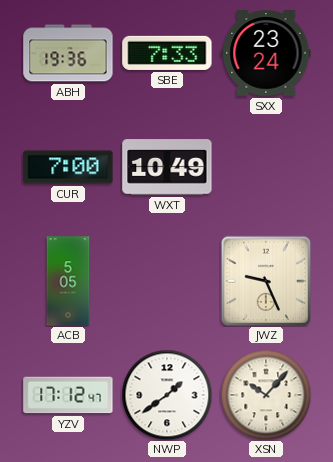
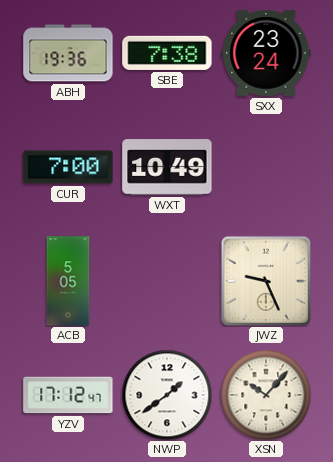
SBE: 7:33 -> 7:38
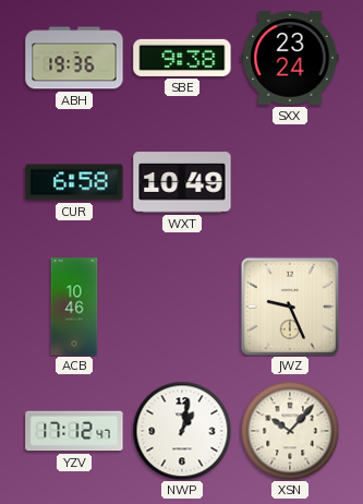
SBE: 7:38 -> 9:38
CUR: 7:00 -> 6:58
ACB: 5:05 -> 10:46
NWP: 1:39 -> 1:02
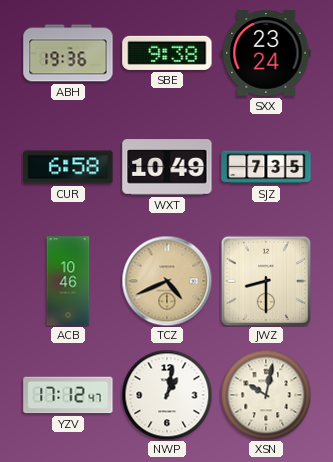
SJZ: none -> 7:35
TCZ: none -> 4:41
JWZ: 9:26 -> 8:30
XSN: 10:07 -> 10:02
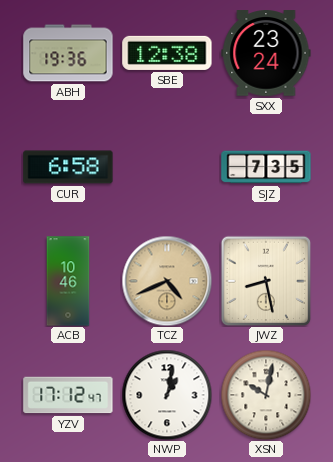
SBE: 9:38 -> 12:38
WXT: 10:49 -> none
JWZ: 8:30 -> 8:28
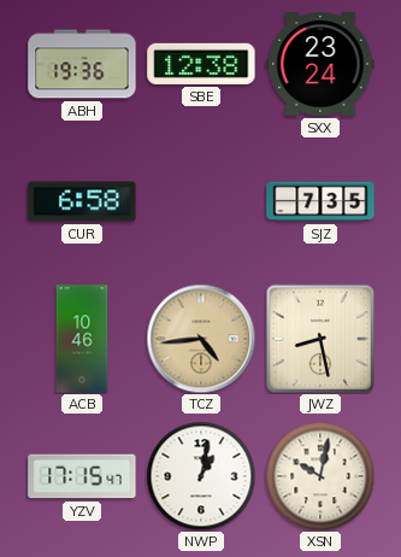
TCZ: 4:41 -> 4:44
YZV: 17:12 -> 17:15
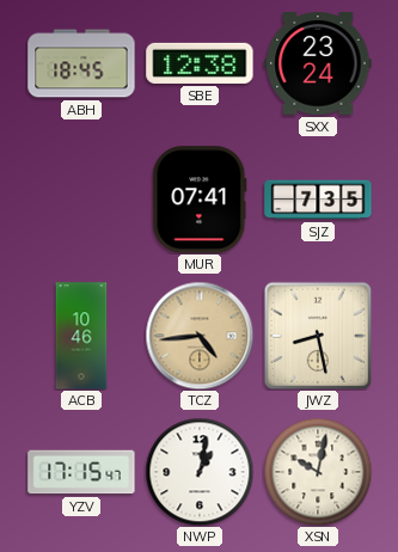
ABH: 19:36 -> 18:45
CUR: 6:58 -> none
MUR: none -> 07:41
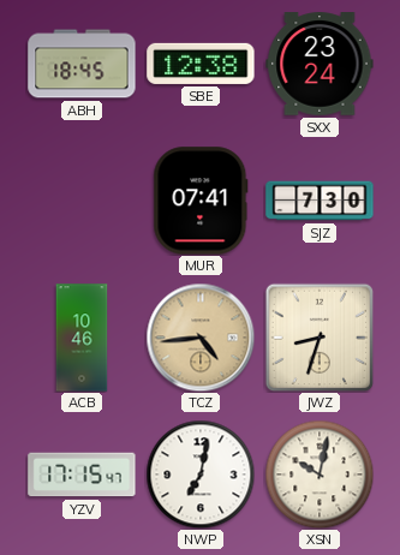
SJZ: 7:35 -> 7:30
JWZ: 8:28 -> 8:33
NWP: 1:02 -> 7:02
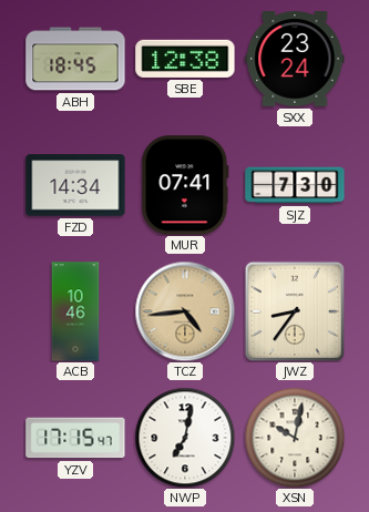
FZD: none -> 14:34
JWZ: 8:33 -> 8:36
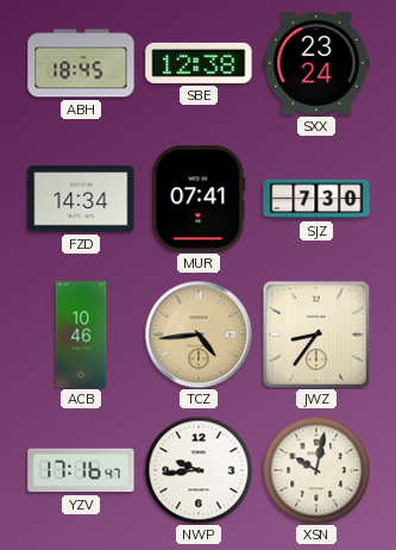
YZV: 17:15 -> 17:16
NWP: 7:02 -> 9:44
